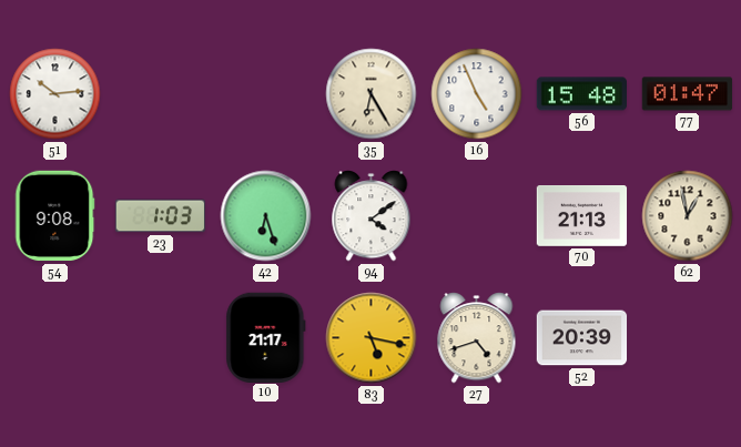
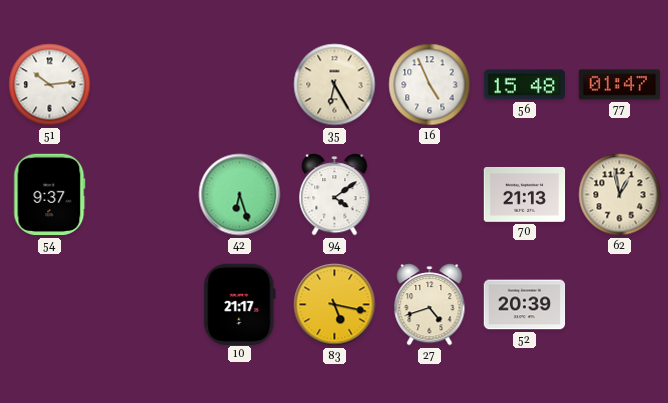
54: 9:08 -> 9:37
23: 1:03 -> none
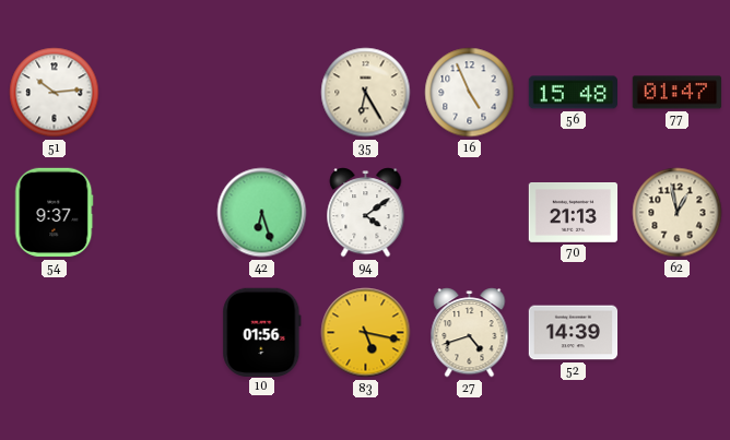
10: 21:17 -> 01:56
52: 20:39 -> 14:39
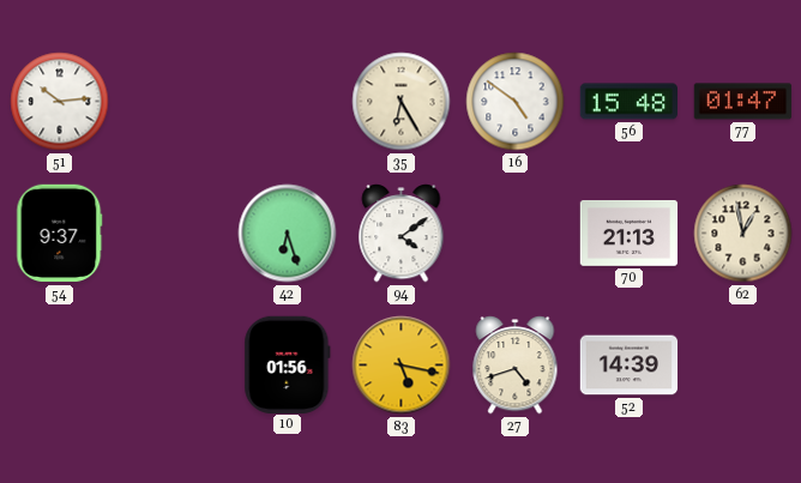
16: 4:56 -> 4:51
